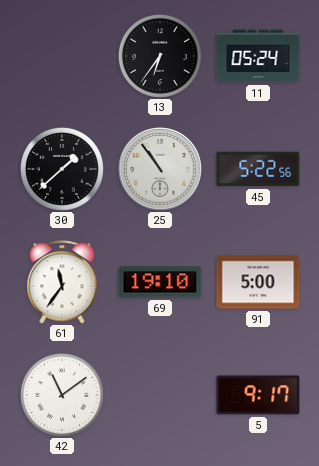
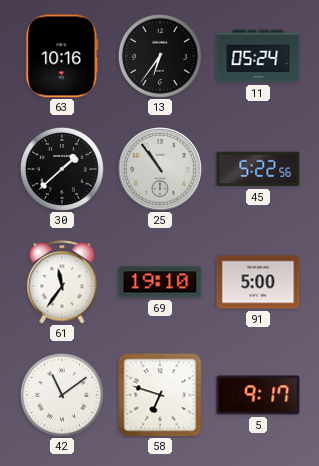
63: none -> 10:16
58: none -> 6:48
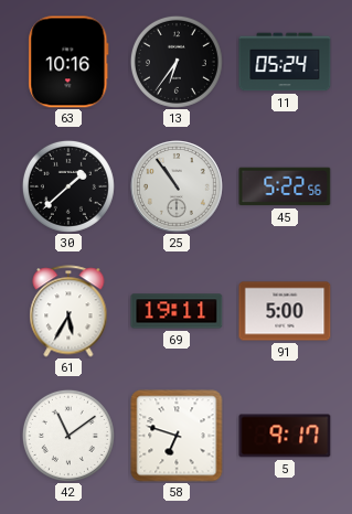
61: 11:36 -> 5:35
69: 19:10 -> 19:11
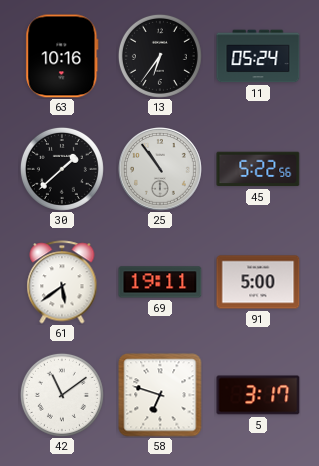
61: 5:35 -> 5:39
5: 9:17 -> 3:17
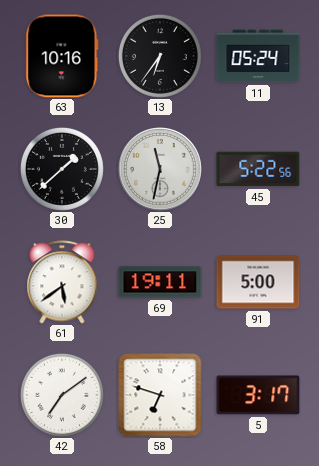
25: 10:54 -> 11:32
42: 11:09 -> 7:09
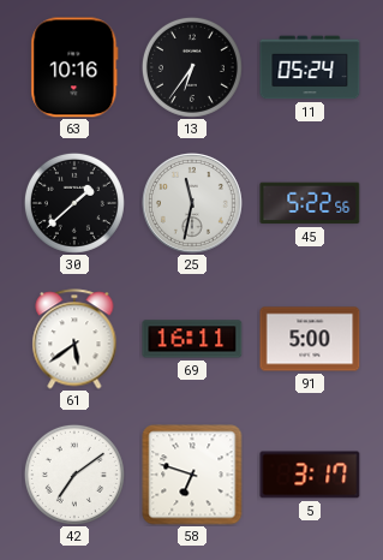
69: 19:11 -> 16:11
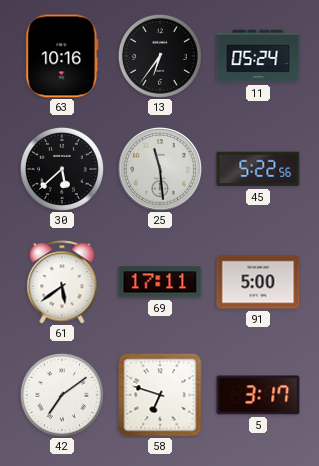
30: 1:38 -> 5:38
25: 11:32 -> 11:29
69: 16:11 -> 17:11
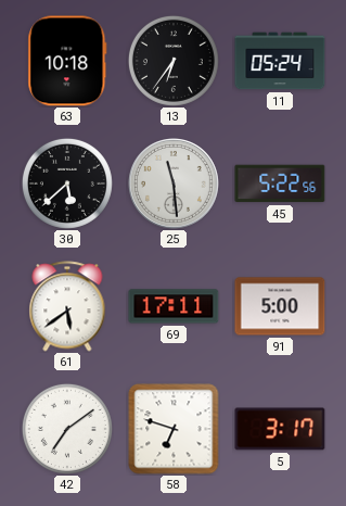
63: 10:16 -> 10:18
